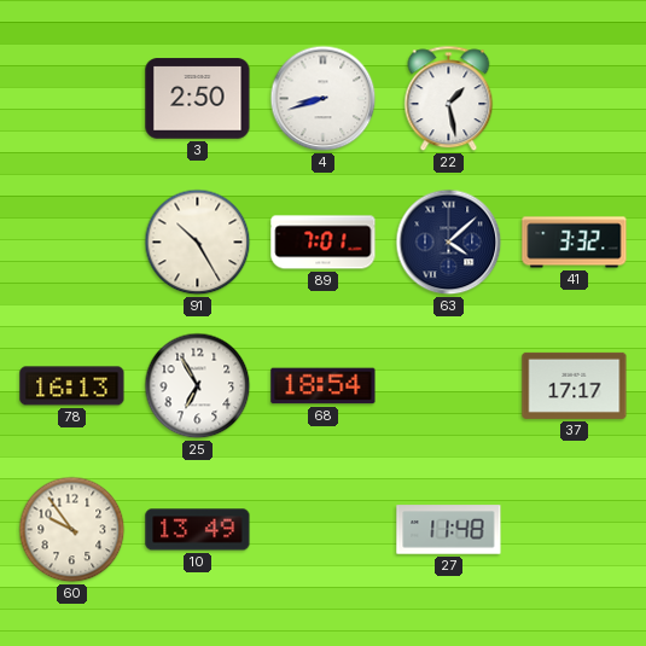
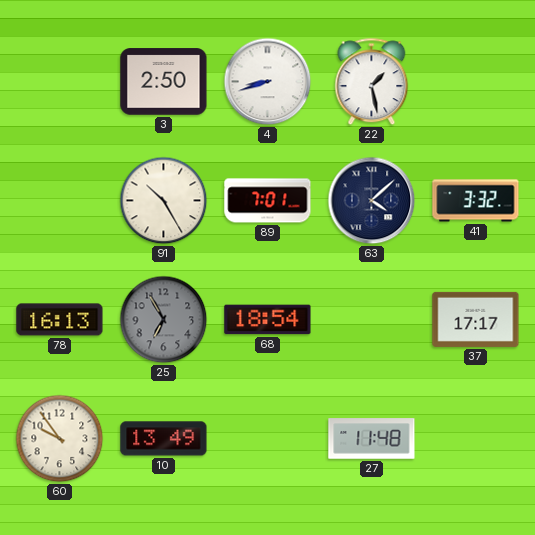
25 dial: white -> grey
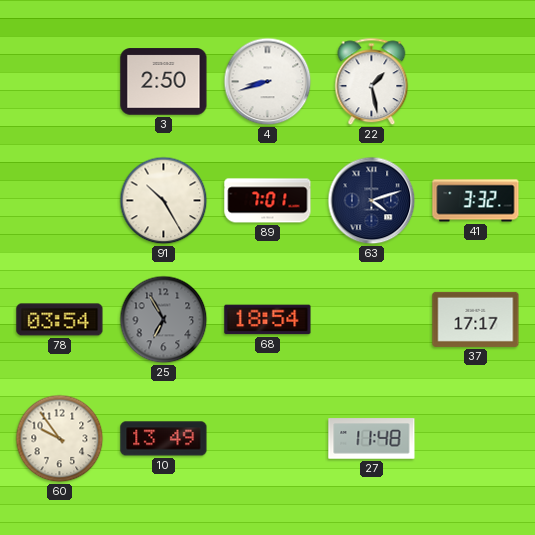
63: 4:08 -> 4:12
78: 16:13 -> 03:54
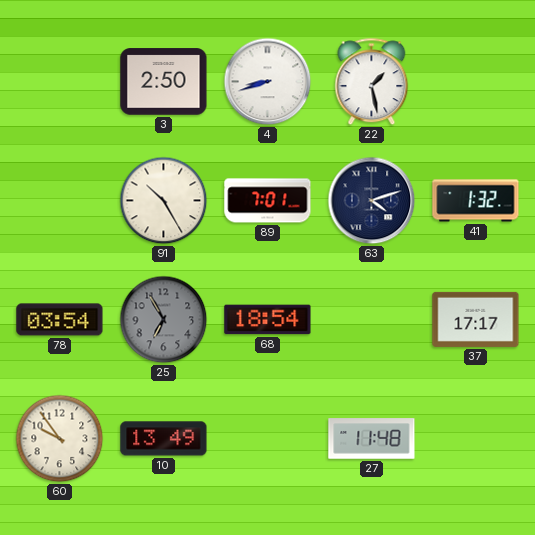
41: 3:32 -> 1:32
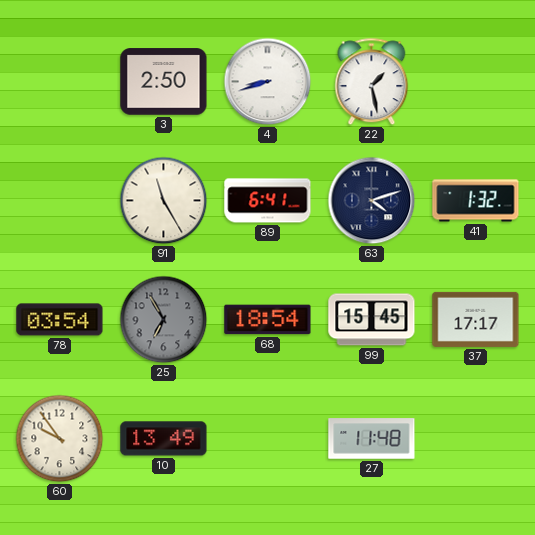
91: 10:25 -> 11:25
89: 7:01 -> 6:41
99: none -> 15:45
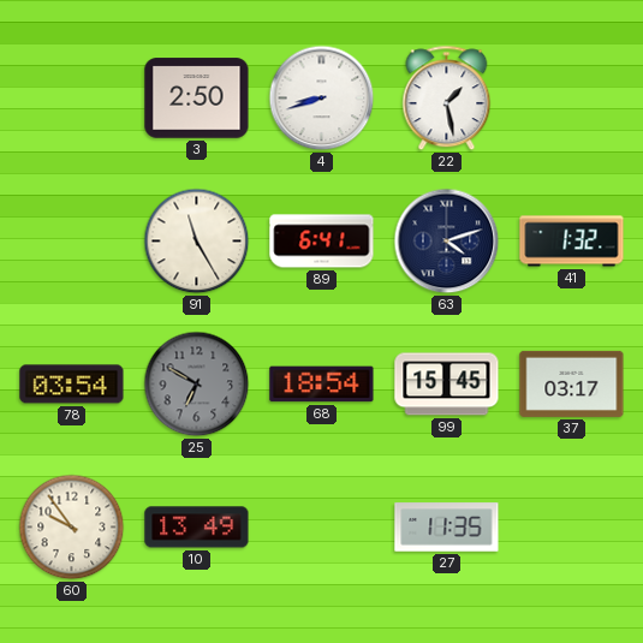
25: 6:55 -> 6:50
37: 17:17 -> 03:17
27: 11:48 -> 11:35
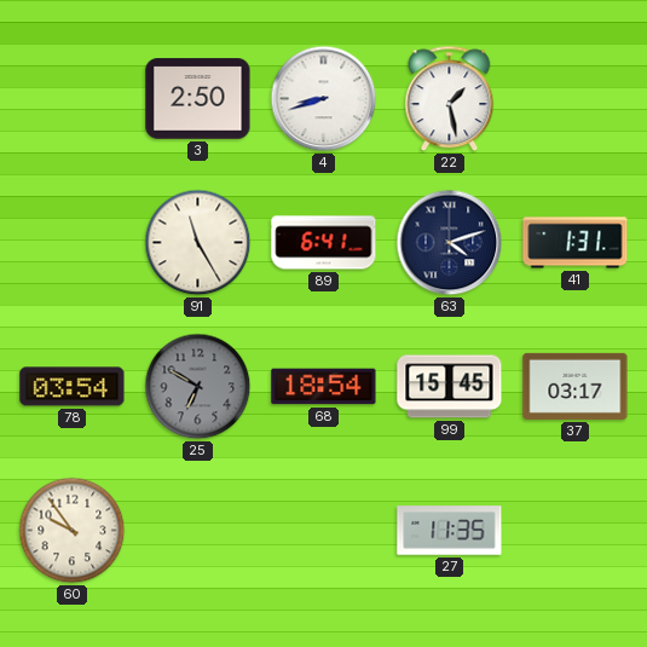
41: 1:32 -> 1:31
10: 13:49 -> none
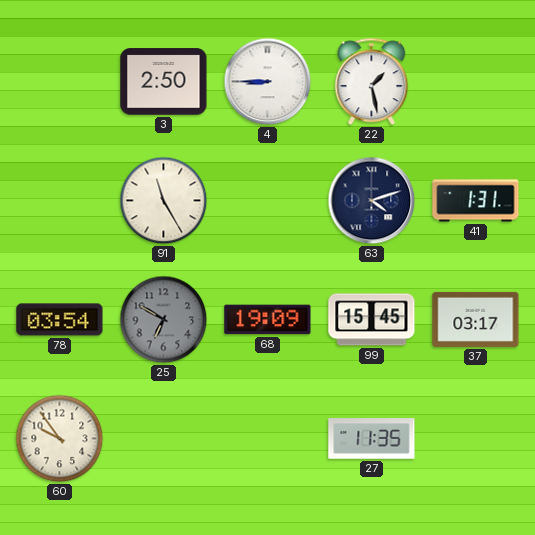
4: 8:42 -> 8:45
89: 6:41 -> none
68: 18:54 -> 19:09
